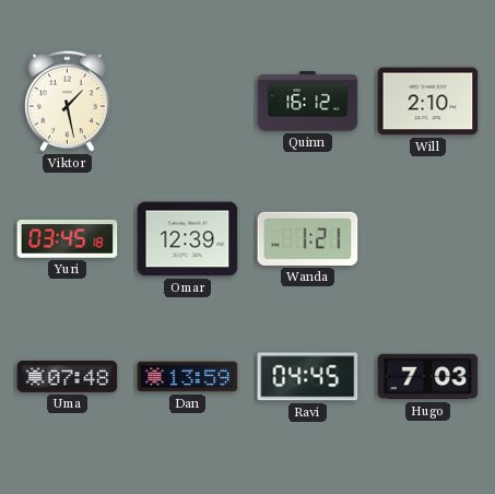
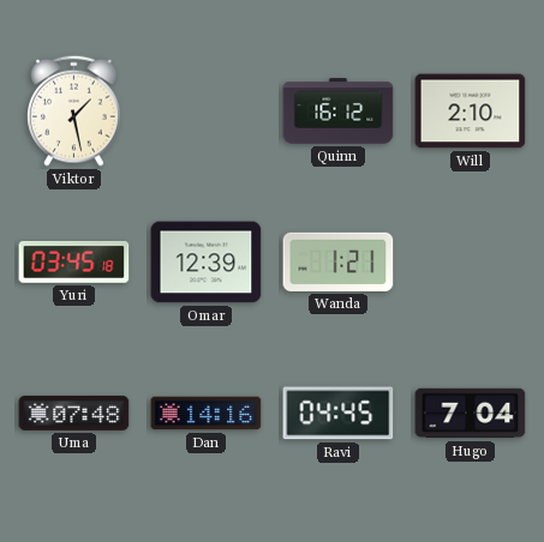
Dan: 13:59 -> 14:16
Hugo: 7:03 -> 7:04
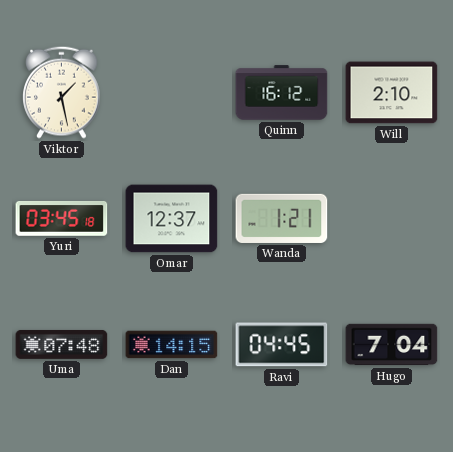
Omar: 12:39 -> 12:37
Dan: 14:16 -> 14:15
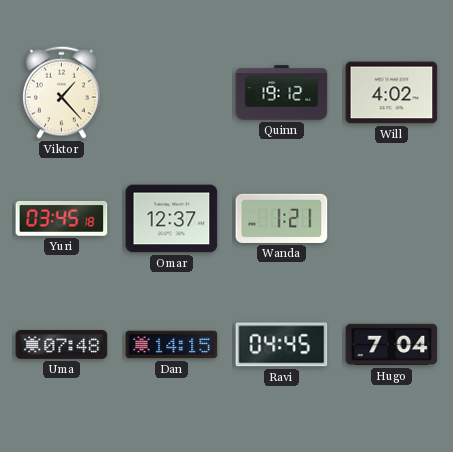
Viktor: 1:28 -> 1:23
Quinn: 16:12 -> 19:12
Will: 2:10 -> 4:02
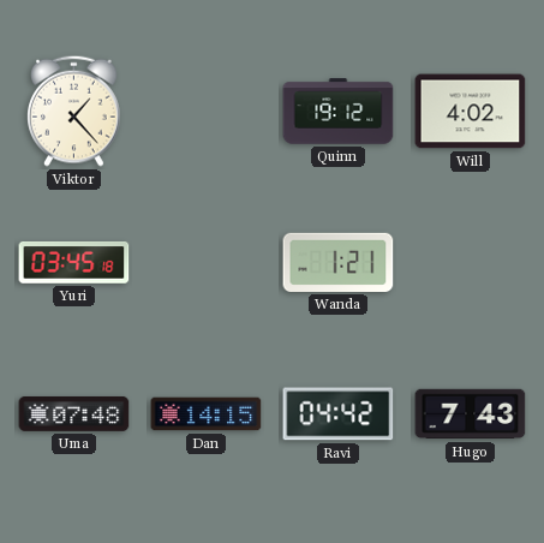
Omar: 12:37 -> none
Ravi: 04:45 -> 04:42
Hugo: 7:04 -> 7:43
